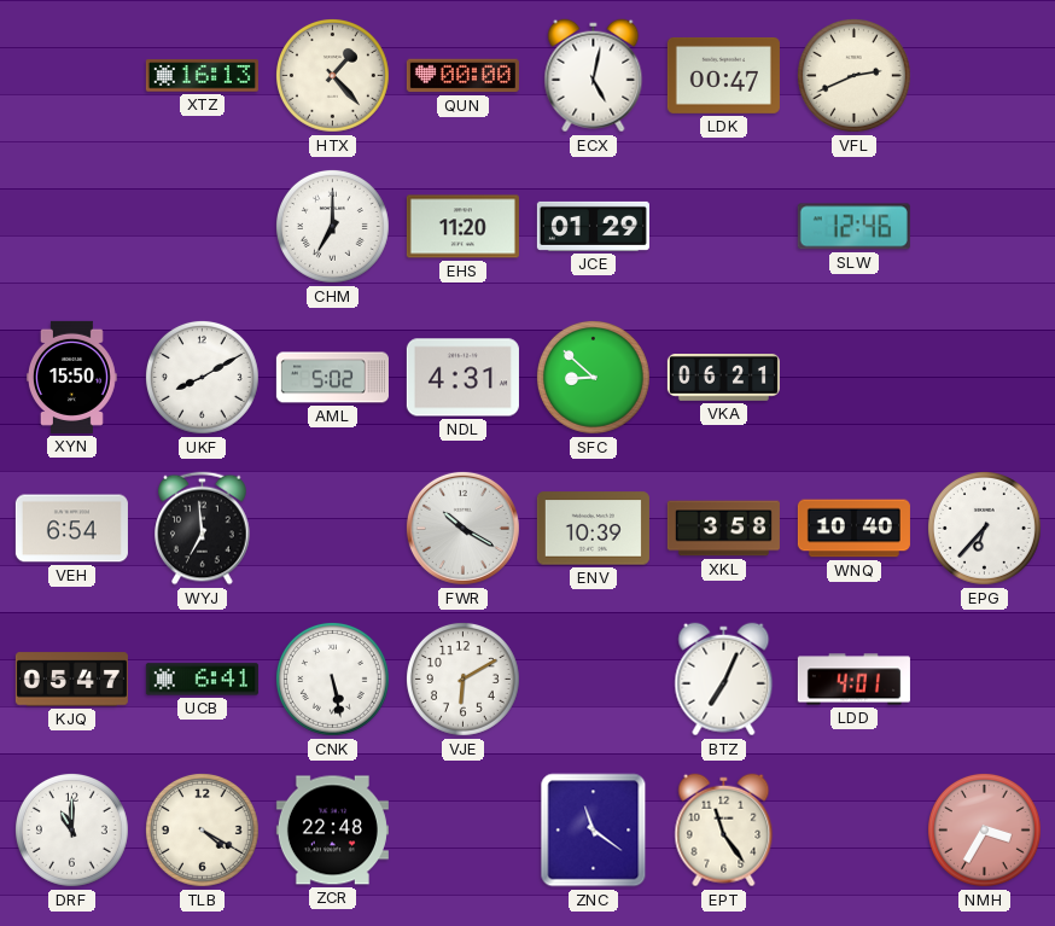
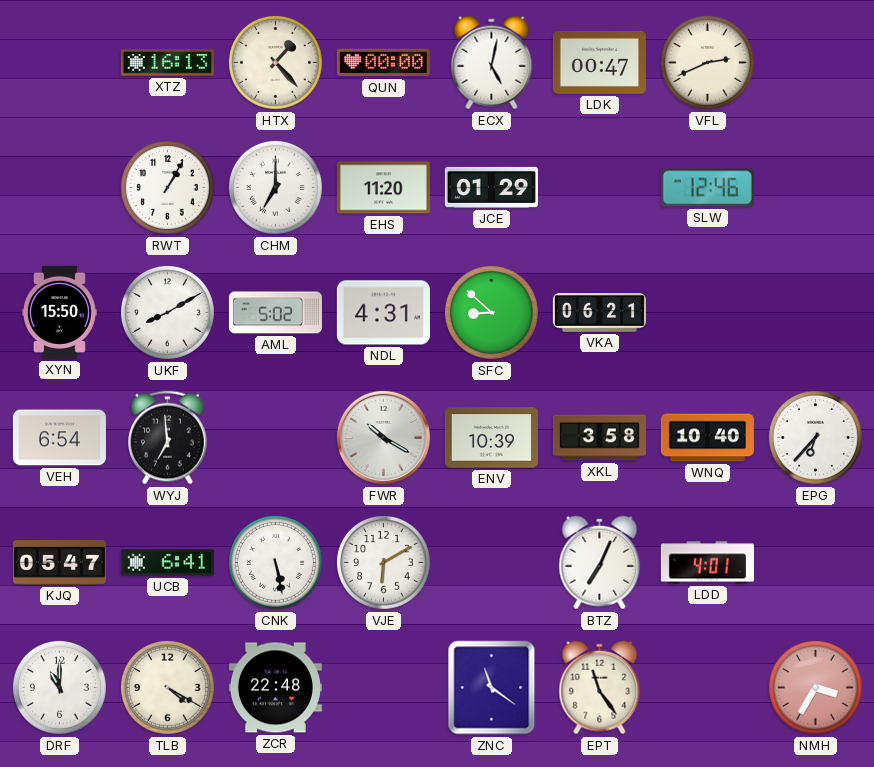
RWT: none -> 1:05
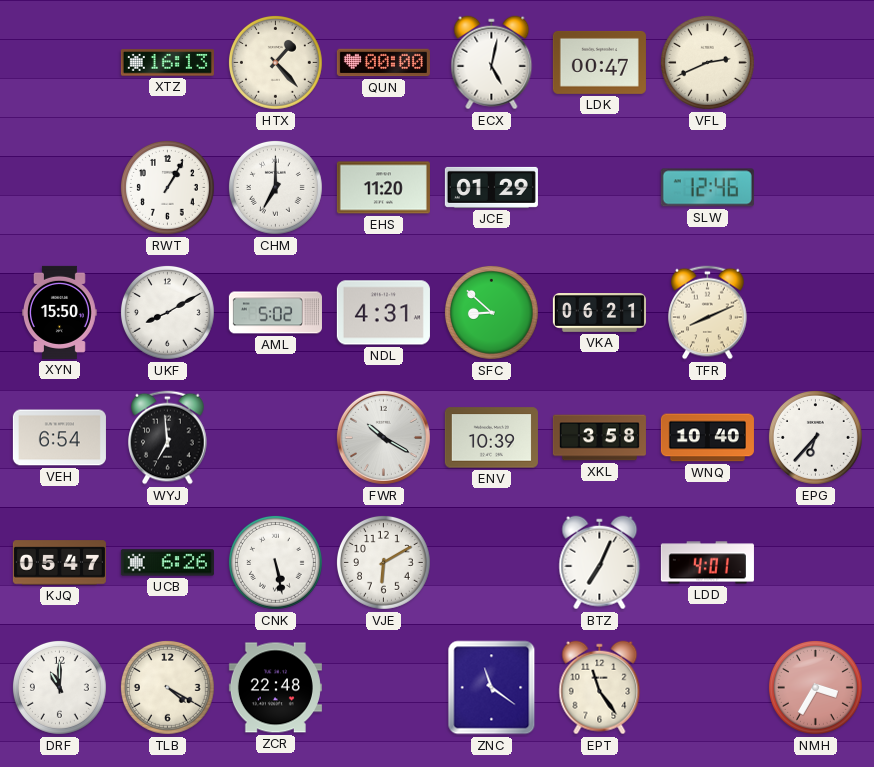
TFR: none -> 8:11
UCB: 6:41 -> 6:26
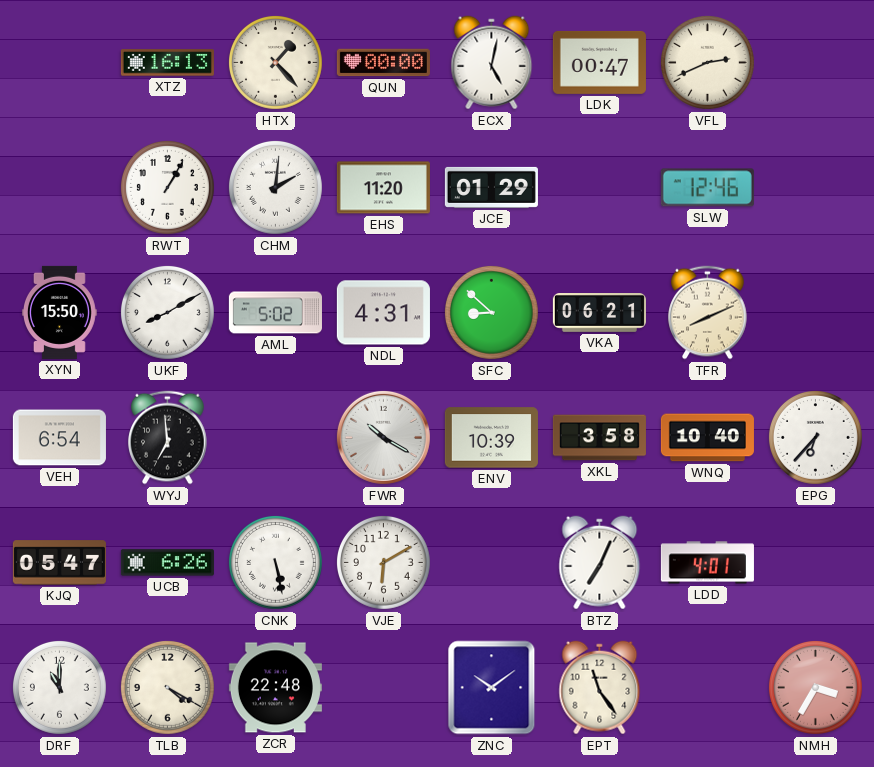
CHM: 7:00 -> 2:01
ZNC: 11:21 -> 10:09
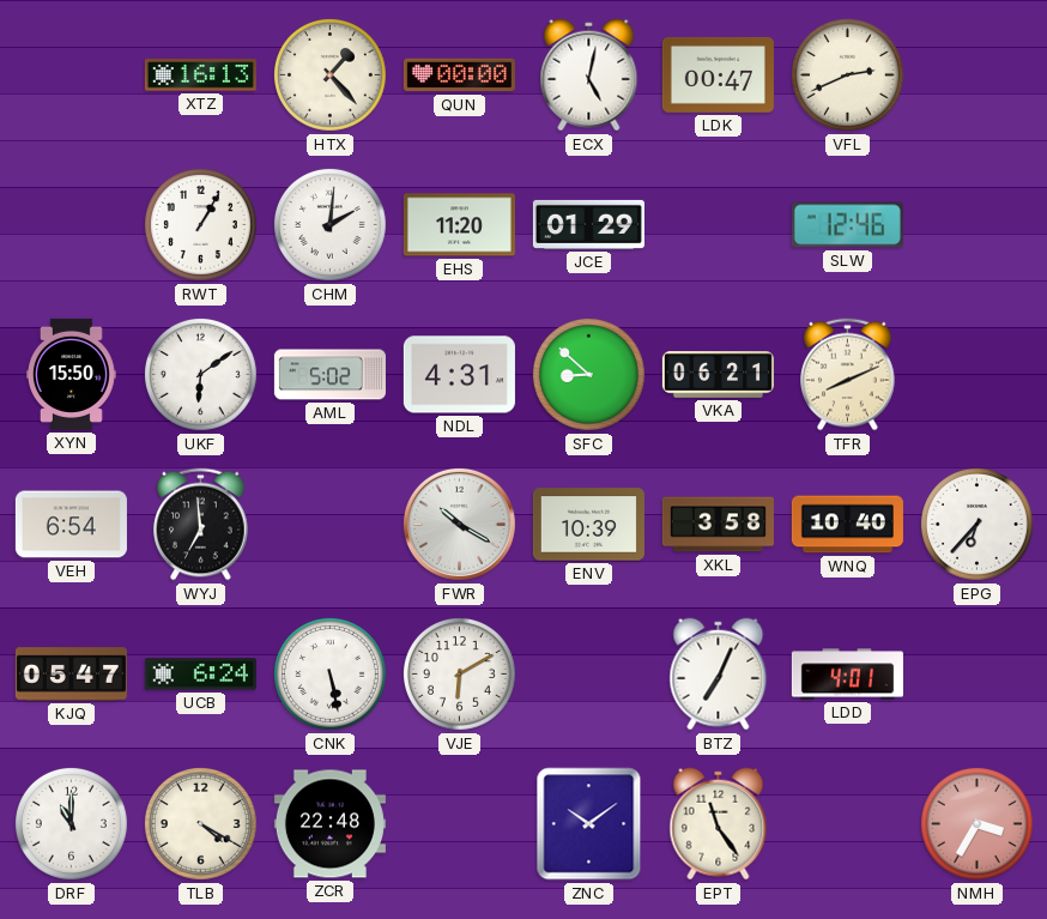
UKF: 8:10 -> 6:09
UCB: 6:26 -> 6:24
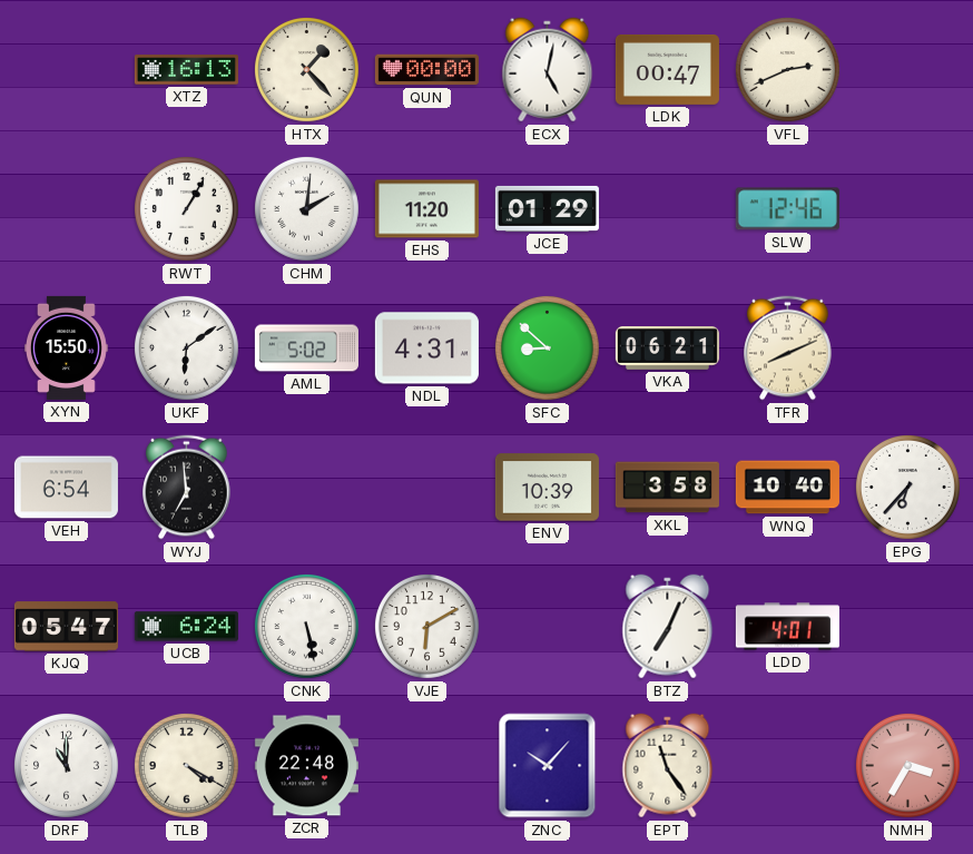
FWR: 10:20 -> none
ZNC: 10:09 -> 10:07
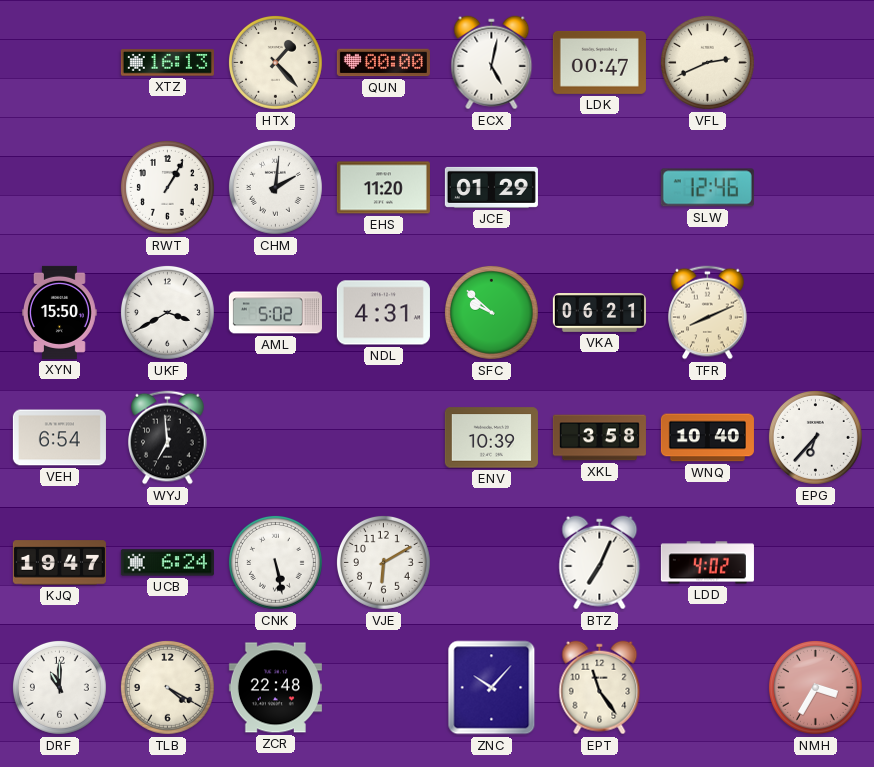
UKF: 6:09 -> 3:40
SFC: 8:52 -> 9:52
KJQ: 05:47 -> 19:47
LDD: 4:01 -> 4:02
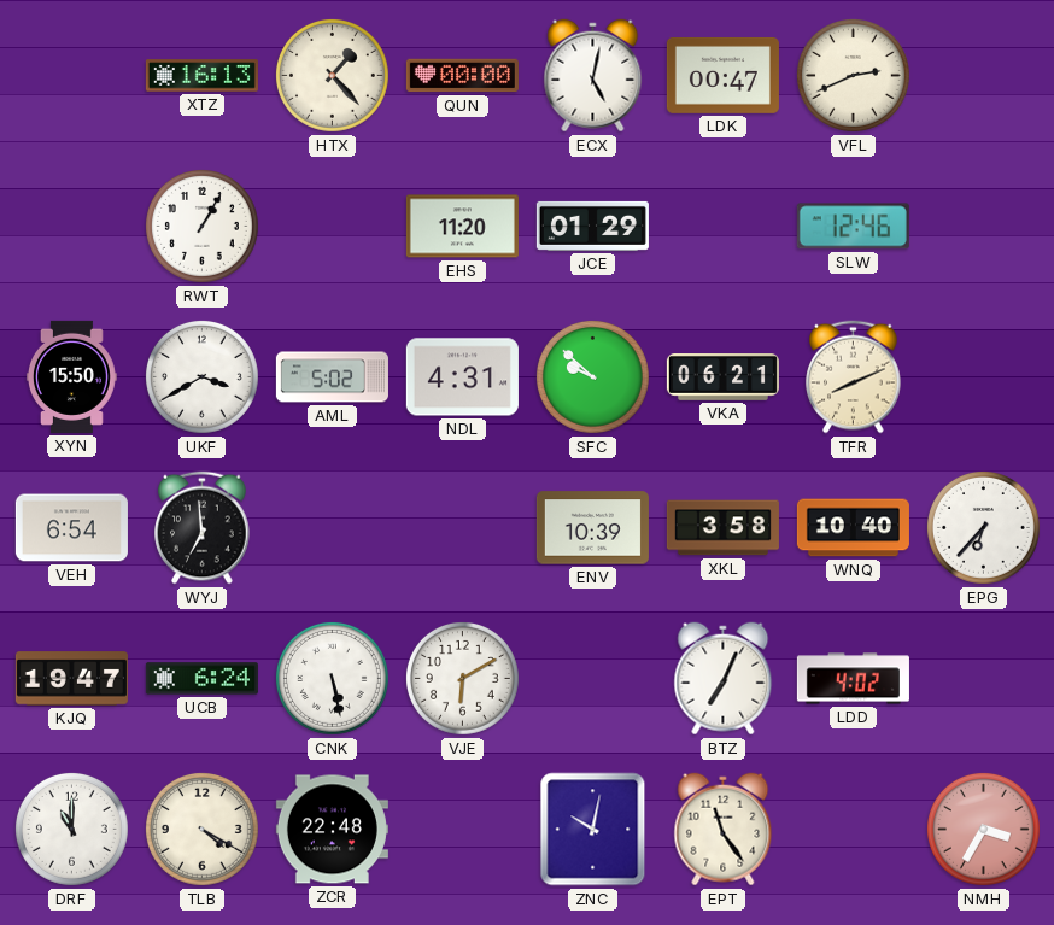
CHM: 2:01 -> none
ZNC: 10:07 -> 10:02
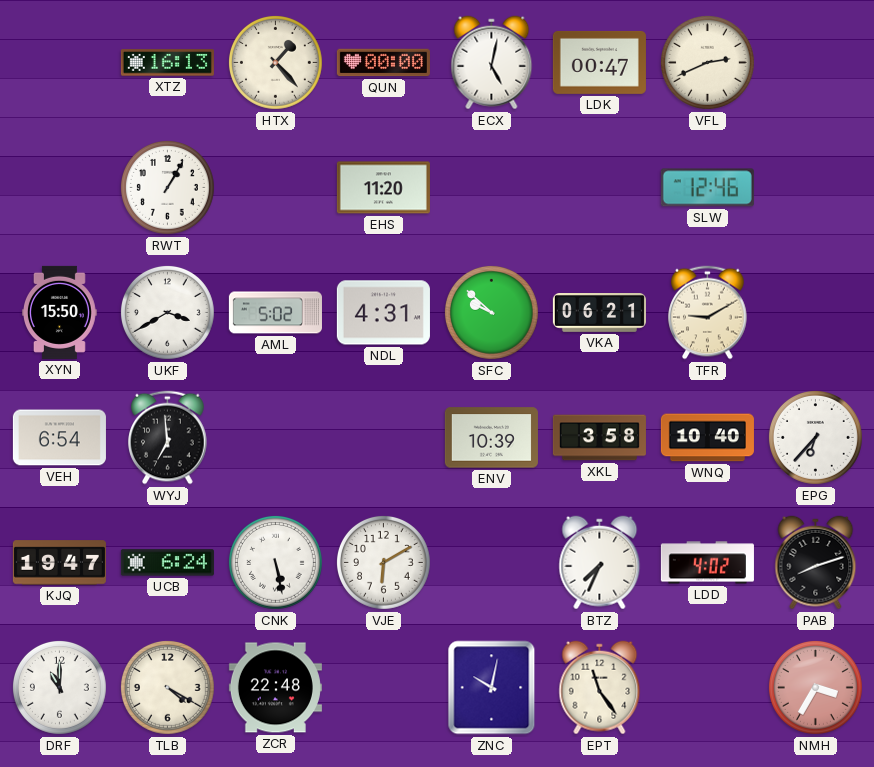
JCE: 01:29 -> none
TFR: 8:11 -> 9:10
BTZ: 7:04 -> 7:34
PAB: none -> 8:12
